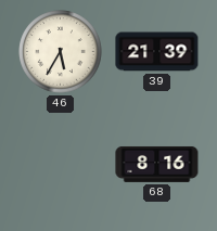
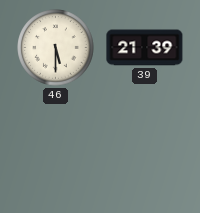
46: 5:35 -> 5:30
68: 8:16 -> none
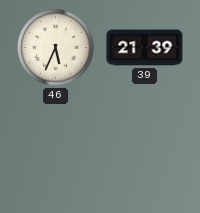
46: 5:30 -> 5:34
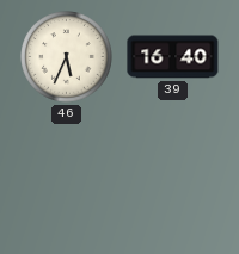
39: 21:39 -> 16:40
